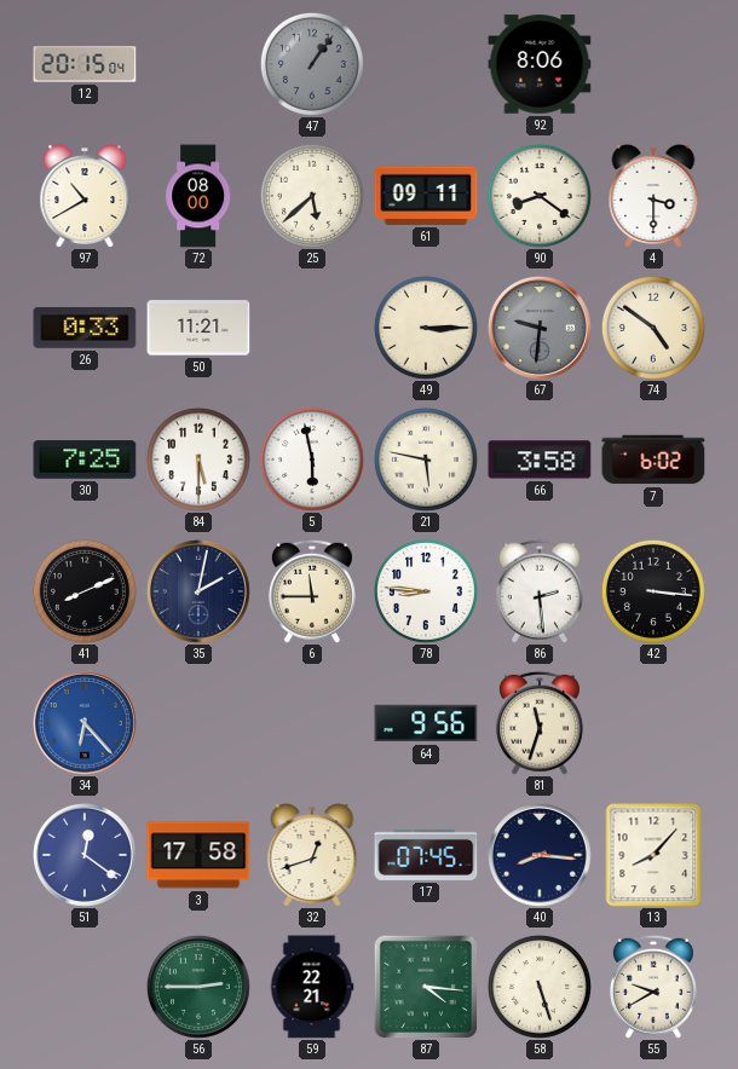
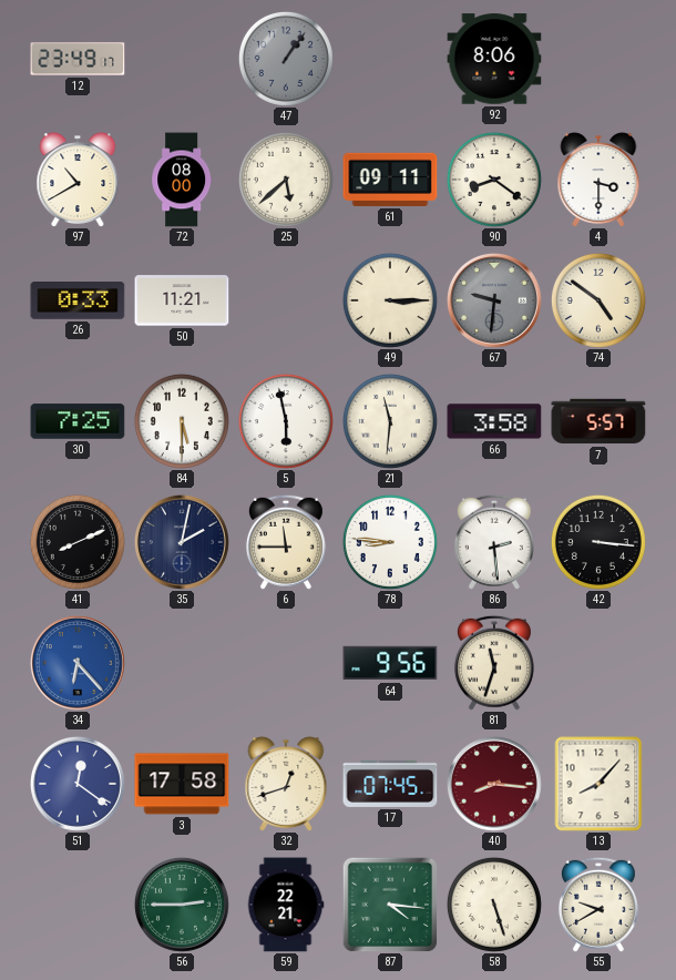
12: 20:15 -> 23:49
21: 5:47 -> 11:31
7: 6:02 -> 5:57
40 dial: navy -> burgundy
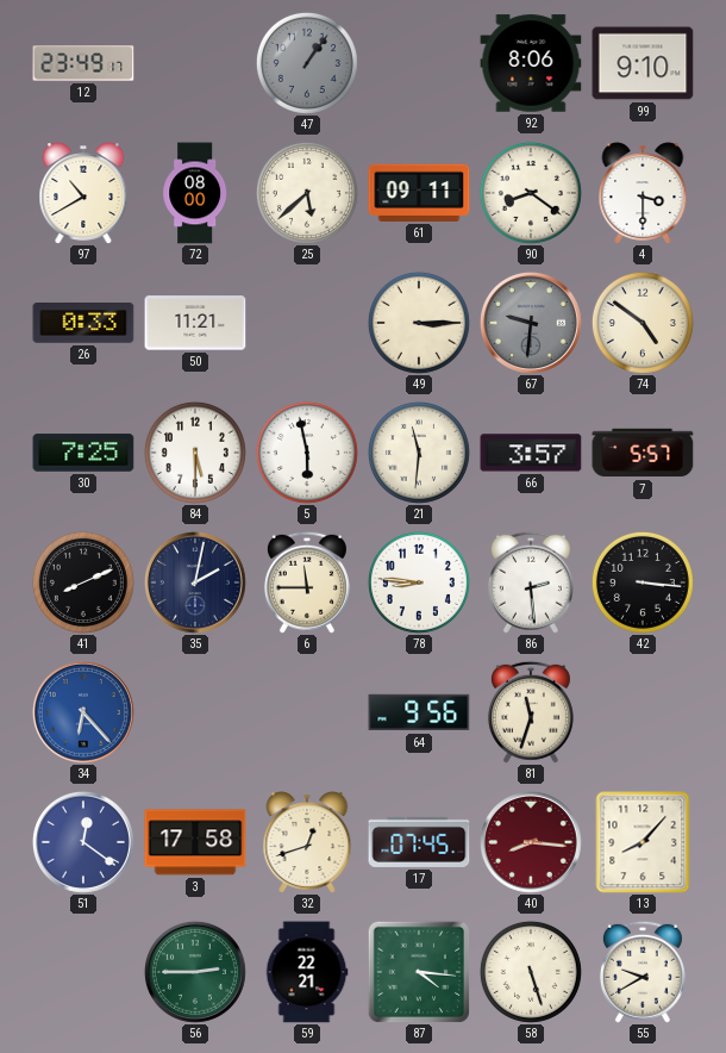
99: none -> 9:10
66: 3:58 -> 3:57
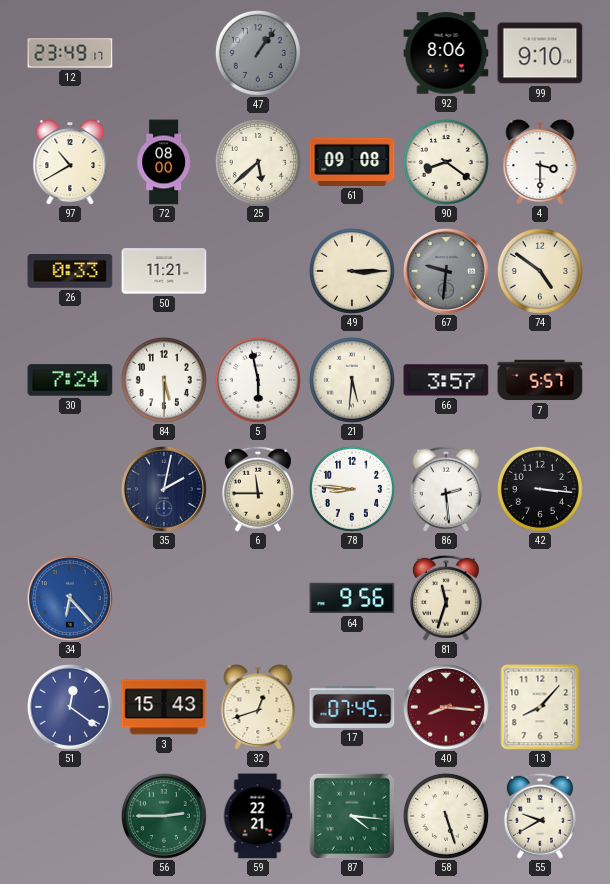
61: 09:11 -> 09:08
30: 7:25 -> 7:24
21: 11:31 -> 5:31
41: 8:11 -> none
3: 17:58 -> 15:43
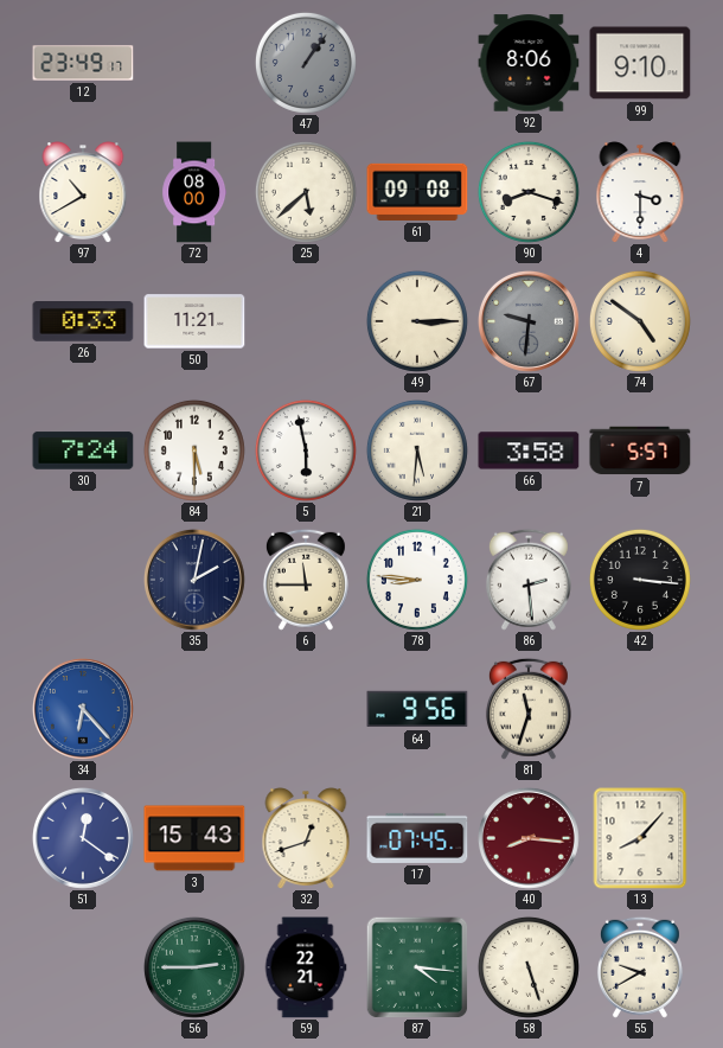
90: 8:21 -> 8:18
66: 3:57 -> 3:58
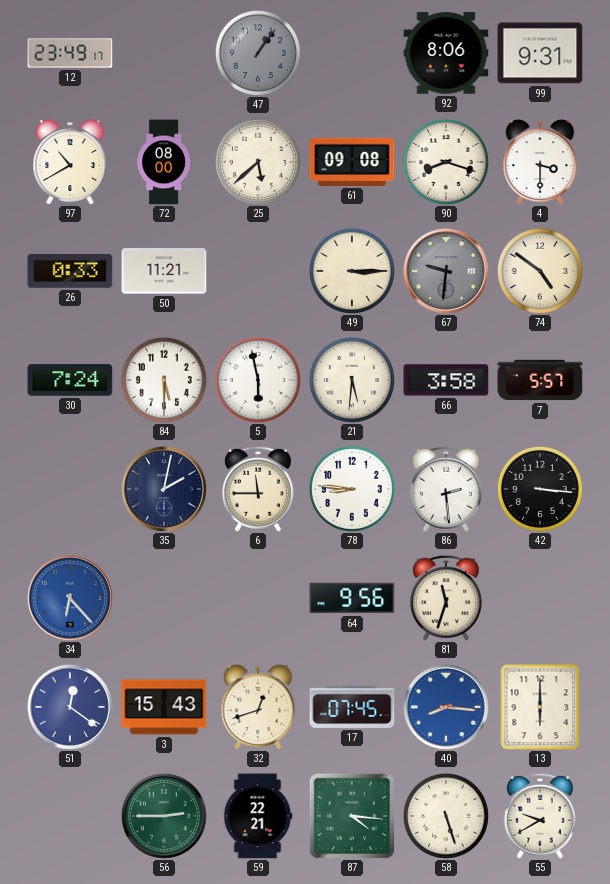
99: 9:10 -> 9:31
40 dial: burgundy -> blue
13: 8:07 -> 6:00
